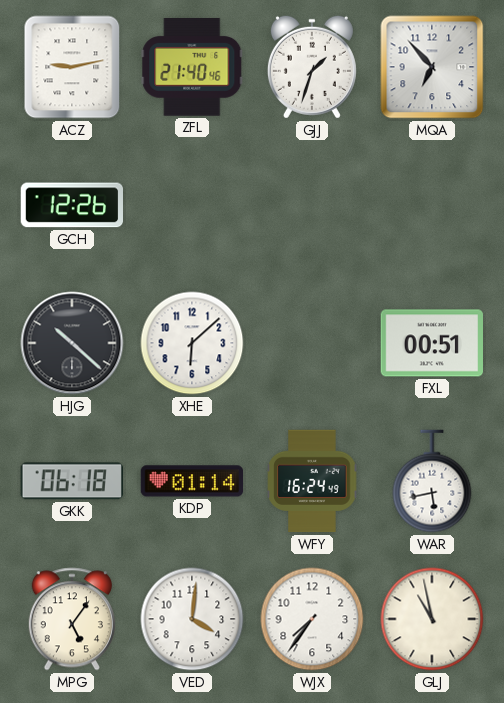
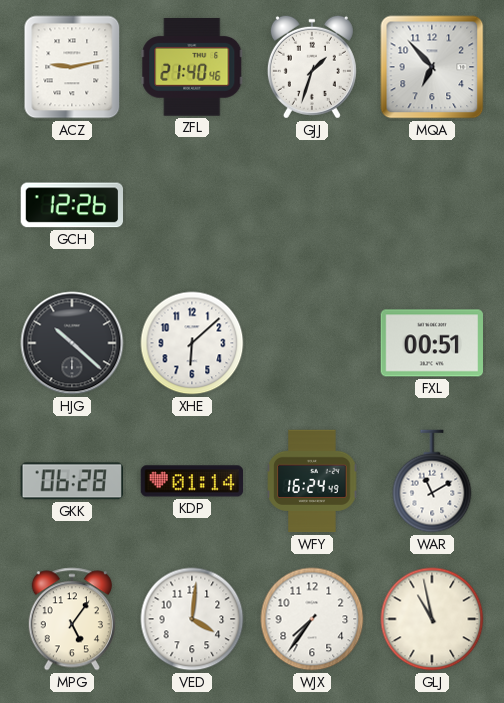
GKK: 06:18 -> 06:28
WAR: 5:43 -> 11:10
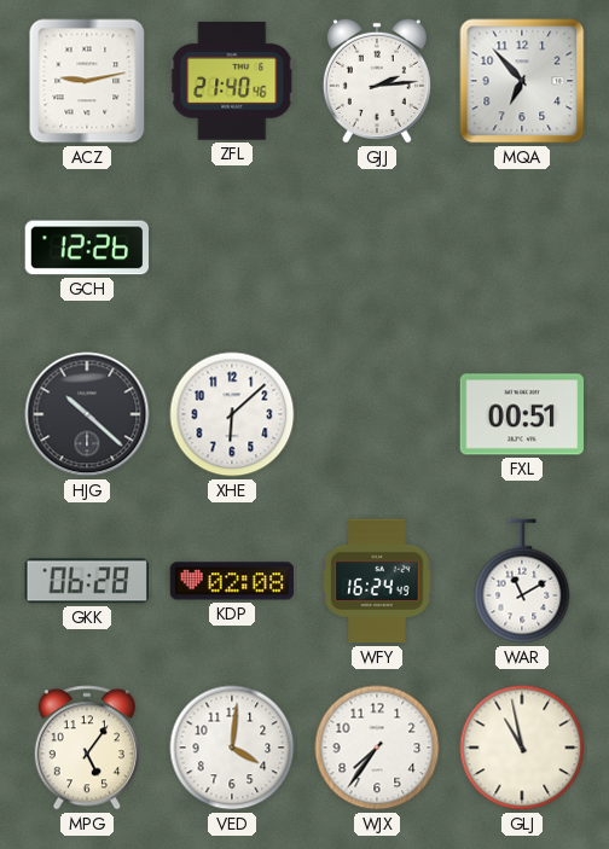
GJJ: 1:33 -> 2:14
KDP: 01:14 -> 02:08
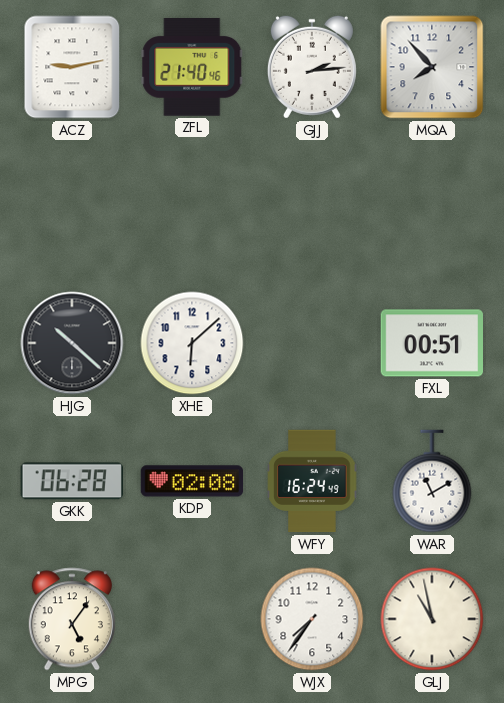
MQA: 6:53 -> 7:53
GCH: 12:26 -> none
VED: 4:01 -> none
